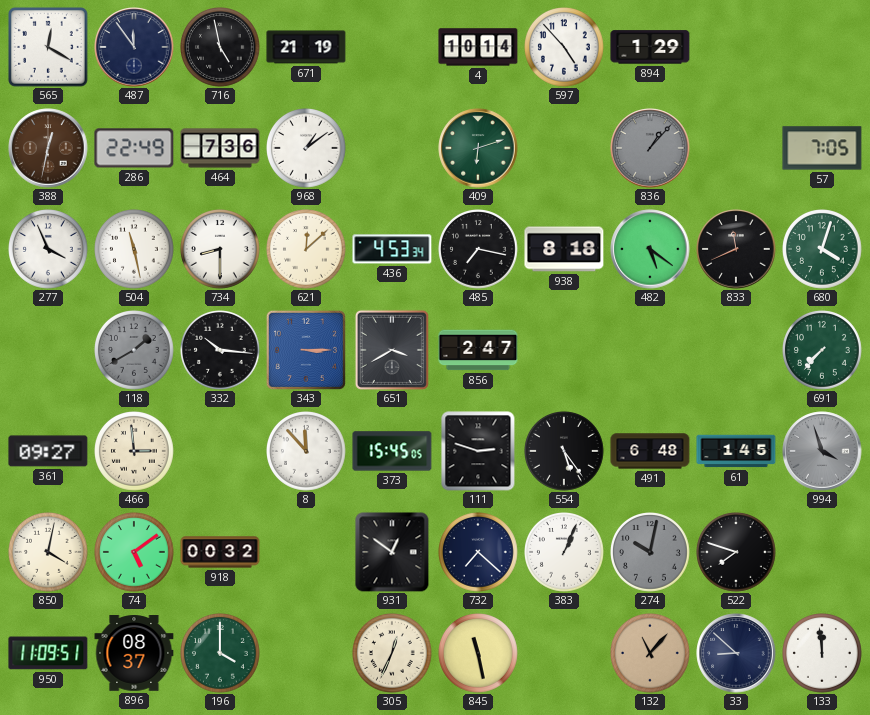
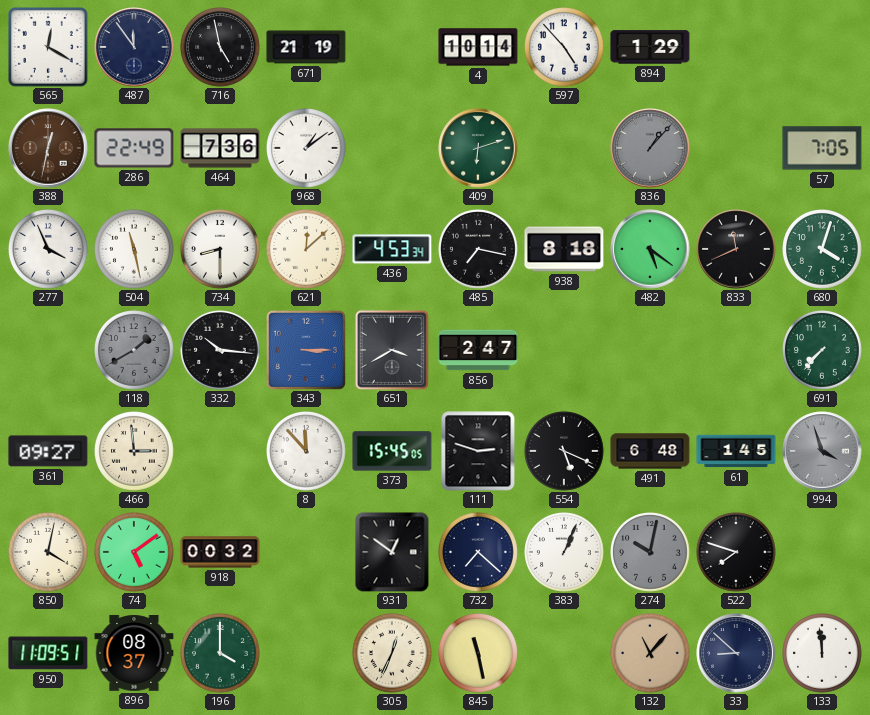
554: 5:24 -> 5:19
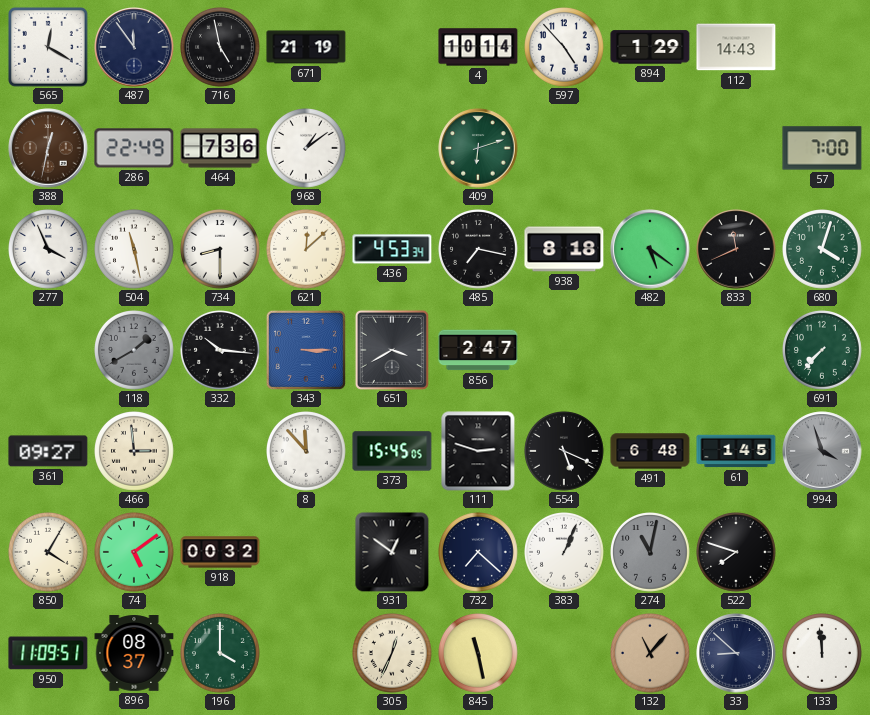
112: none -> 14:43
836: 1:07 -> none
57: 7:05 -> 7:00
850: 4:02 -> 4:05
274: 10:02 -> 11:02
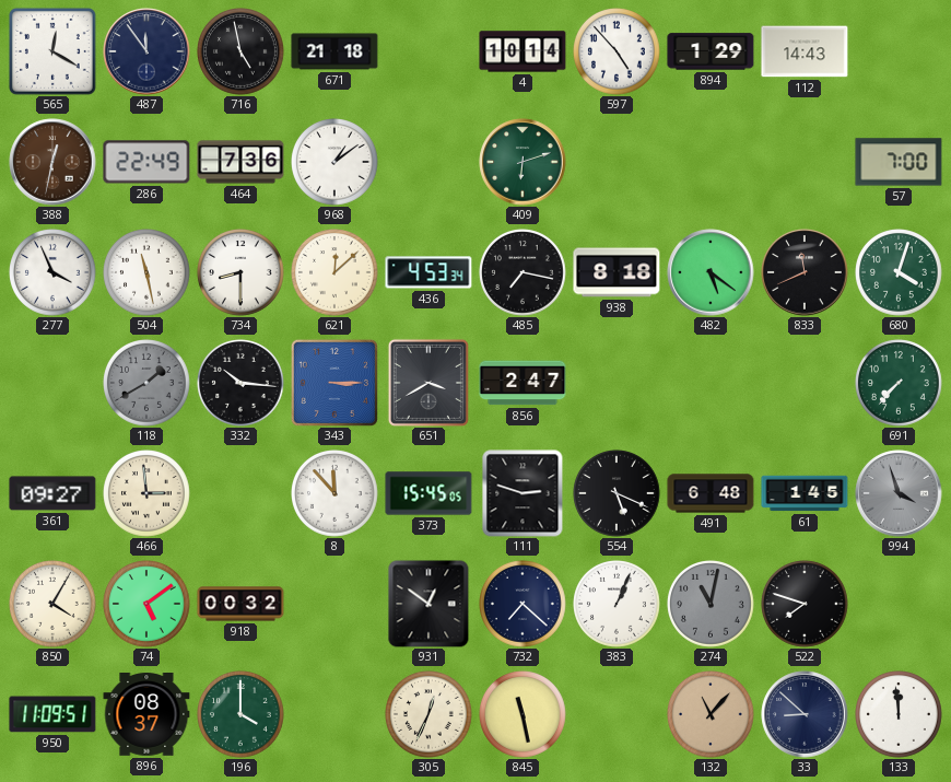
671: 21:19 -> 21:18
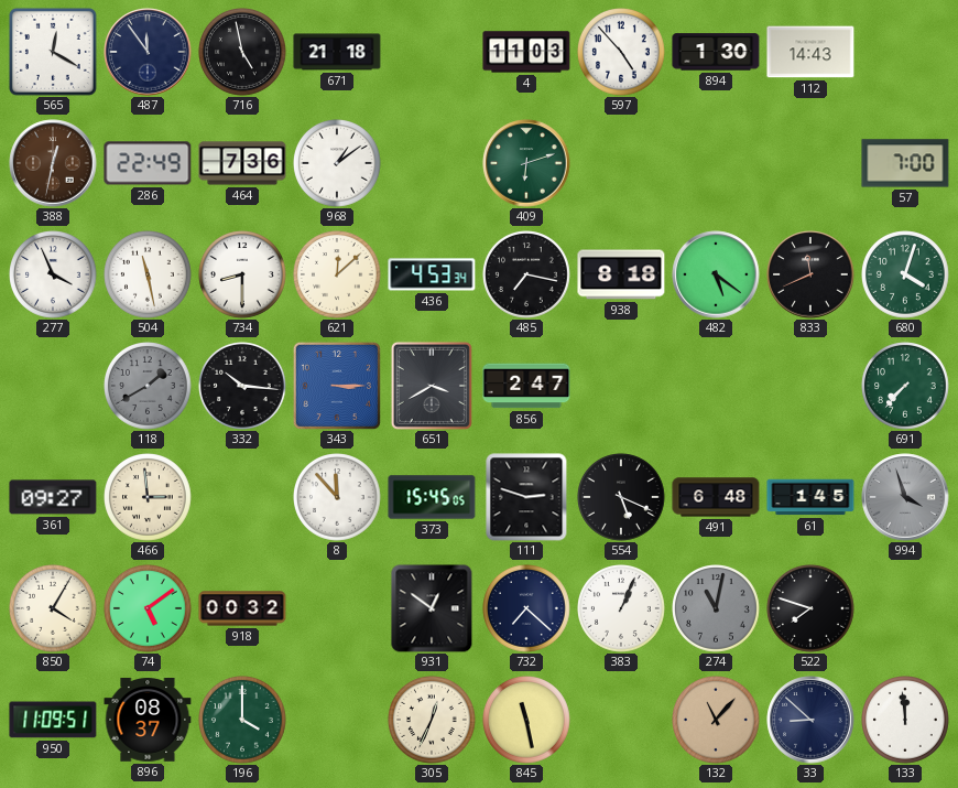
4: 10:14 -> 11:03
894: 1:29 -> 1:30
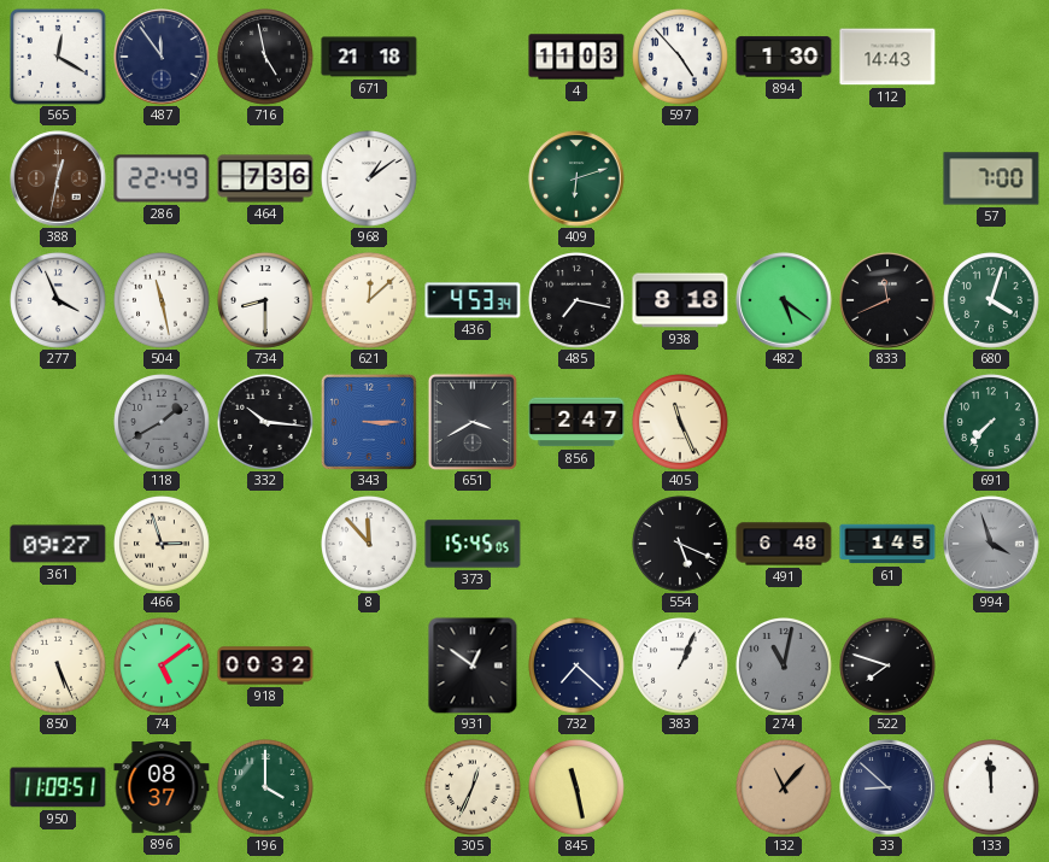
405: none -> 11:26
466: 2:59 -> 2:57
111: 2:48 -> none
850: 4:05 -> 5:26
